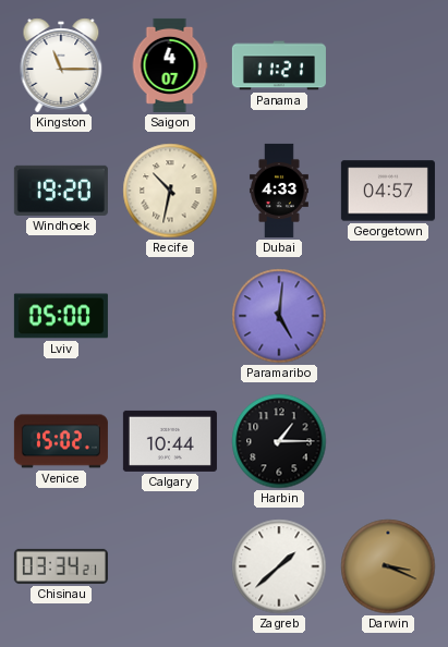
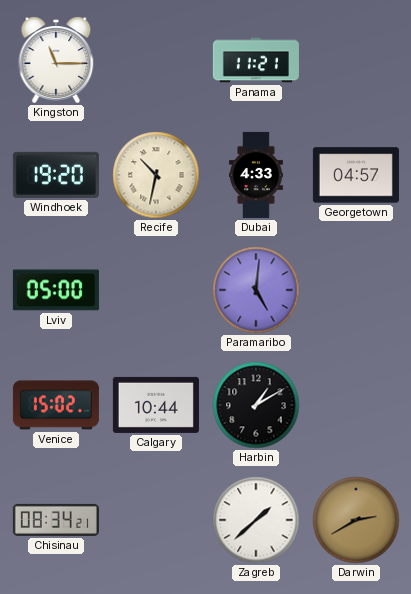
Saigon: 4:07 -> none
Harbin: 1:15 -> 1:10
Chisinau: 03:34 -> 08:34
Darwin: 3:19 -> 2:40
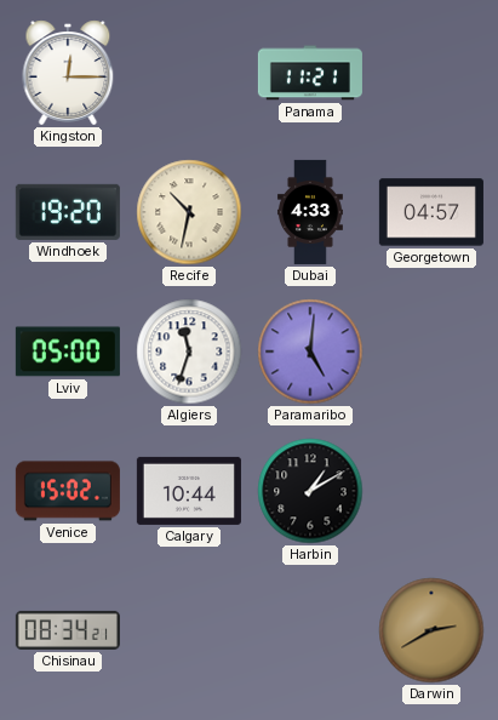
Kingston: 11:15 -> 12:15
Algiers: none -> 11:33
Zagreb: 1:38 -> none
